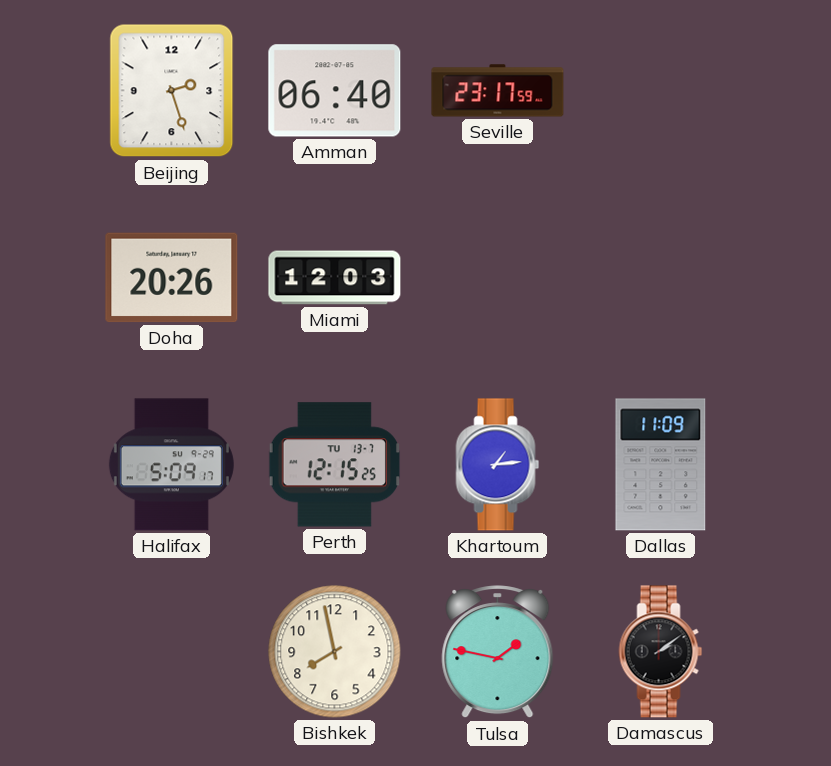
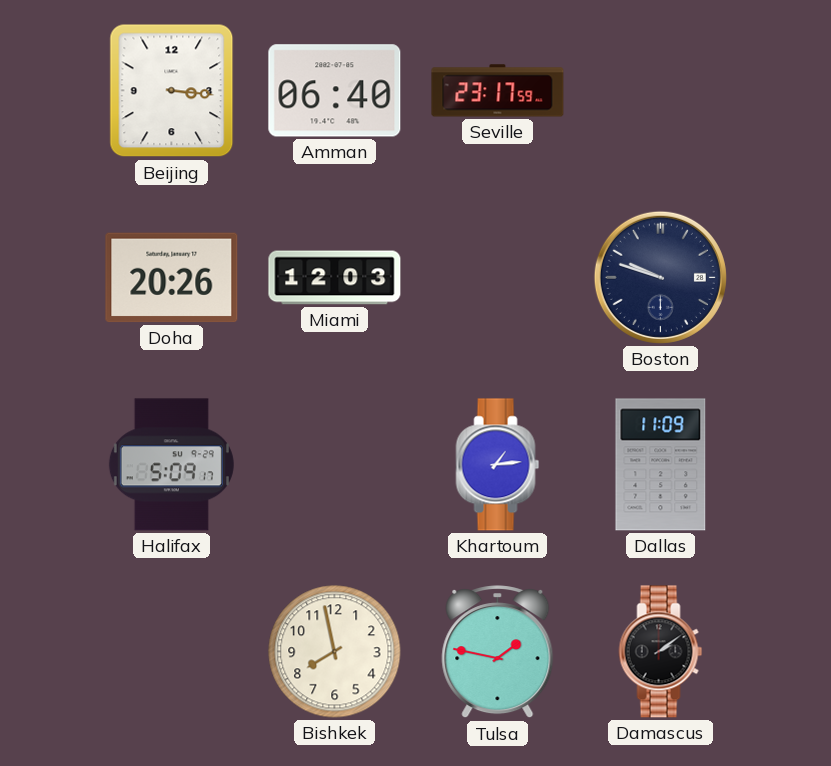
Beijing: 2:27 -> 3:16
Boston: none -> 9:48
Perth: 12:15 -> none
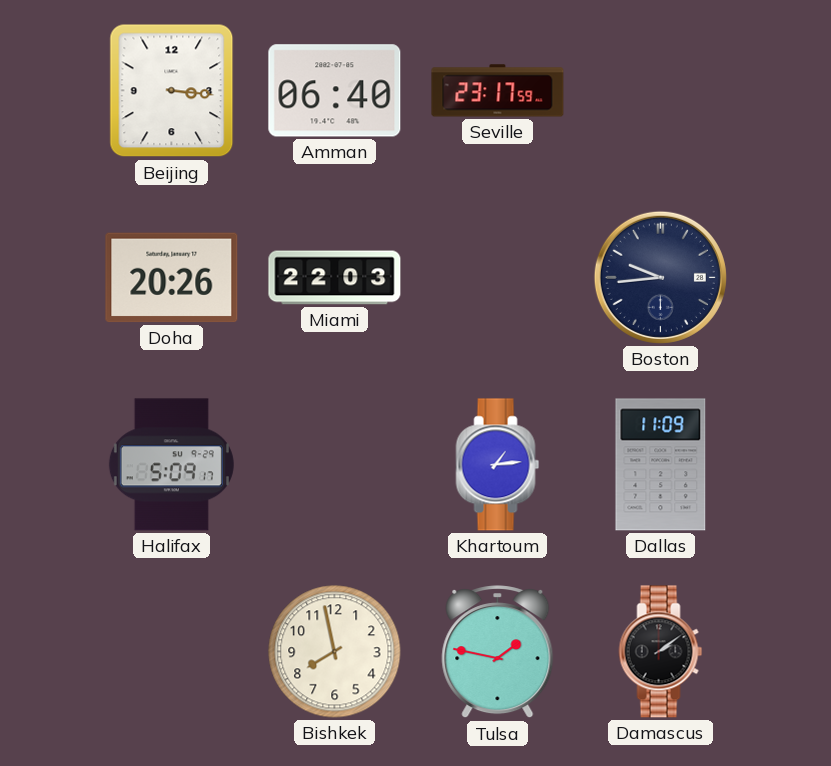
Miami: 12:03 -> 22:03
Boston: 9:48 -> 9:44
